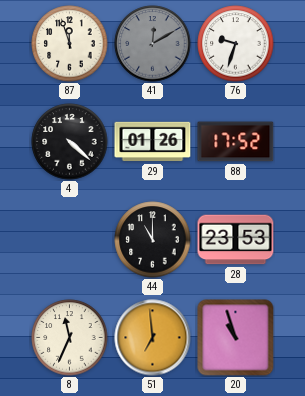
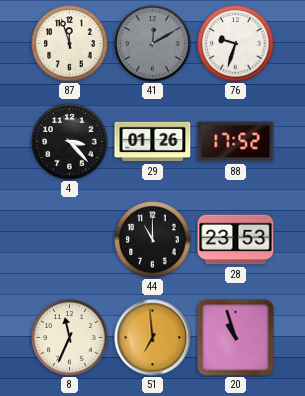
4: 4:22 -> 3:23
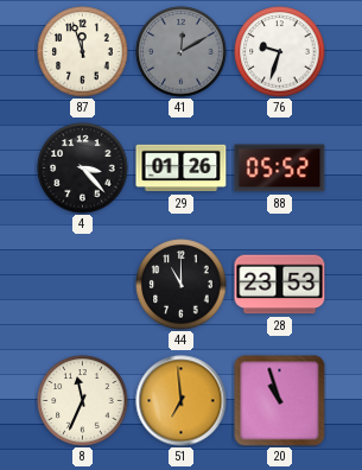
88: 17:52 -> 05:52
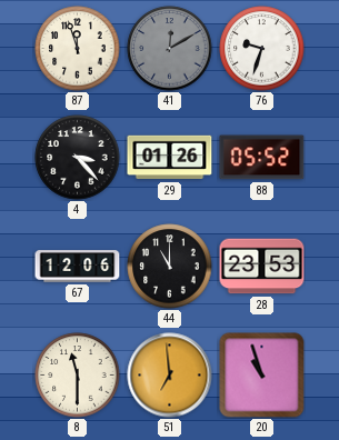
67: none -> 12:06
8: 11:34 -> 11:30
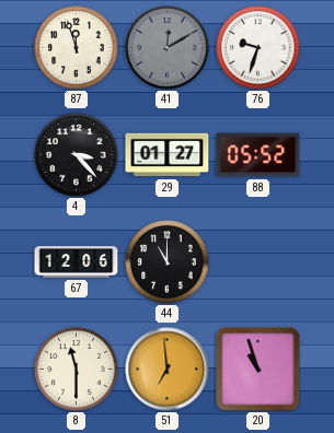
29: 01:26 -> 01:27
28: 23:53 -> none
